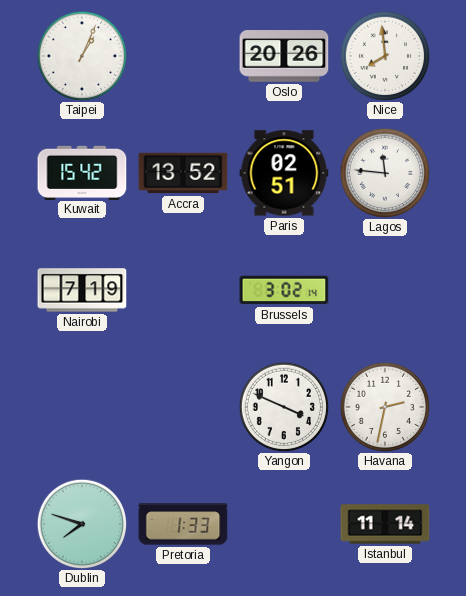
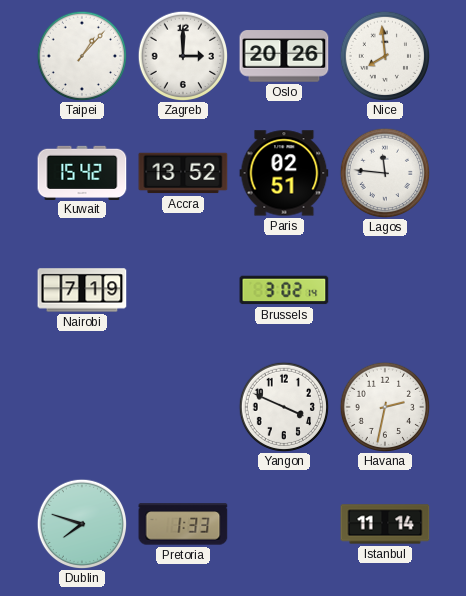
Taipei: 1:04 -> 1:07
Zagreb: none -> 3:00
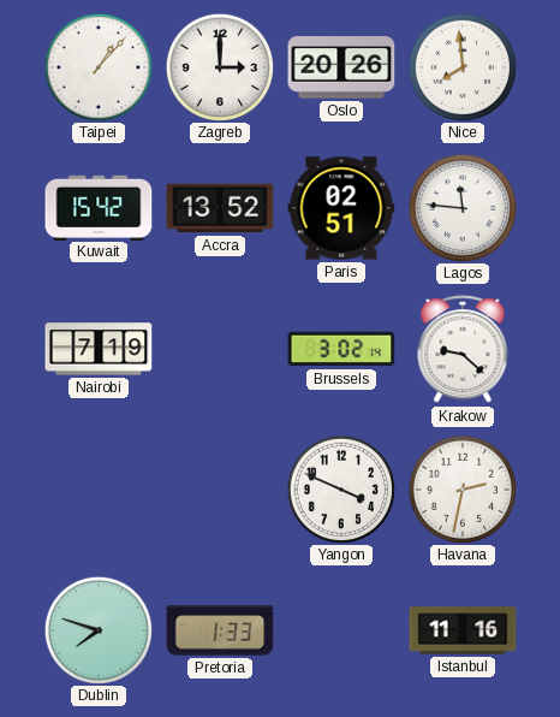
Krakow: none -> 9:22
Istanbul: 11:14 -> 11:16
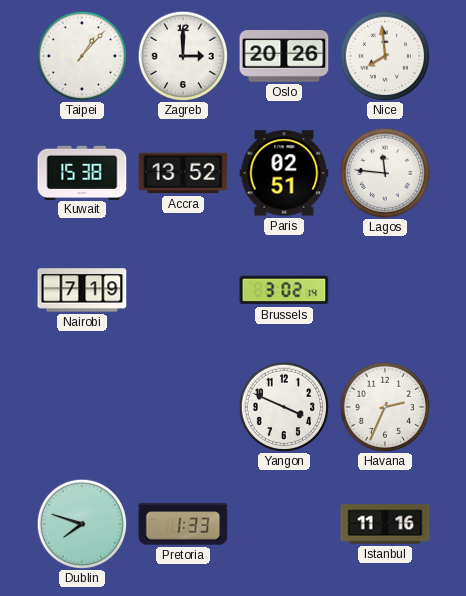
Kuwait: 15:42 -> 15:38
Krakow: 9:22 -> none
Havana: 2:32 -> 2:34
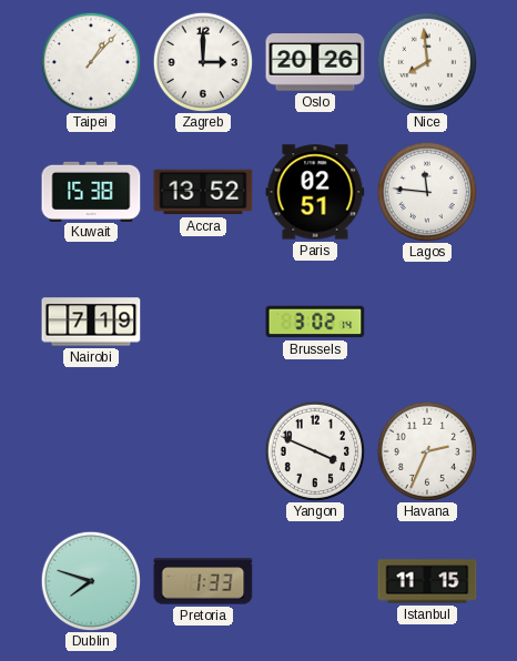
Istanbul: 11:16 -> 11:15
